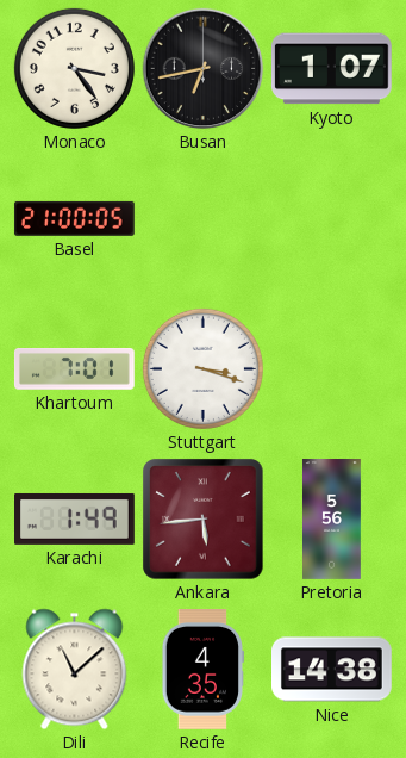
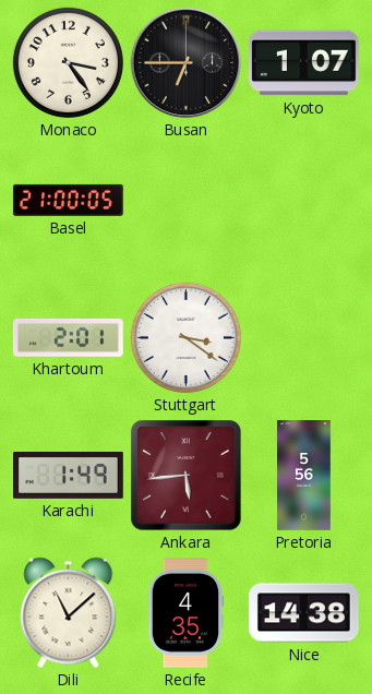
Busan: 6:43 -> 6:45
Khartoum: 7:01 -> 2:01
Stuttgart: 3:18 -> 3:21
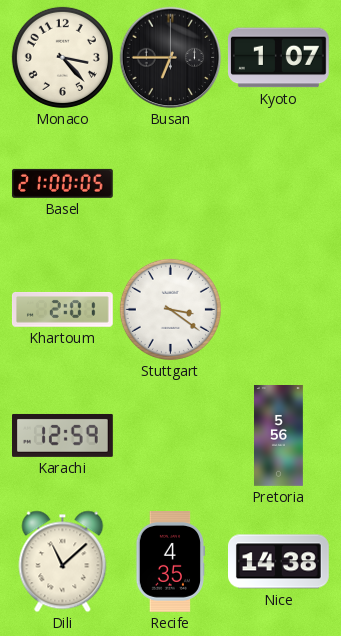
Monaco: 3:24 -> 3:23
Karachi: 1:49 -> 12:59
Ankara: 5:44 -> none
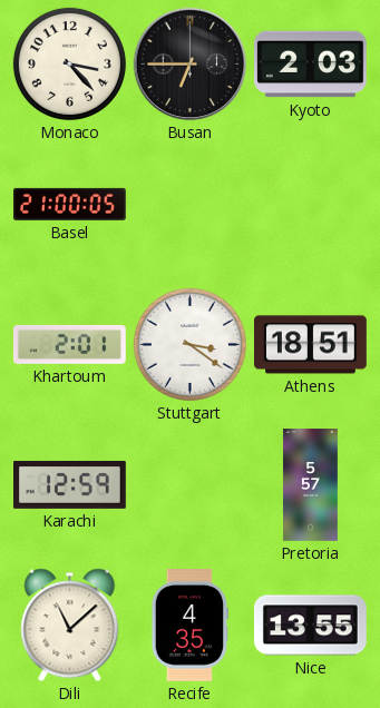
Kyoto: 1:07 -> 2:03
Athens: none -> 18:51
Pretoria: 5:56 -> 5:57
Nice: 14:38 -> 13:55
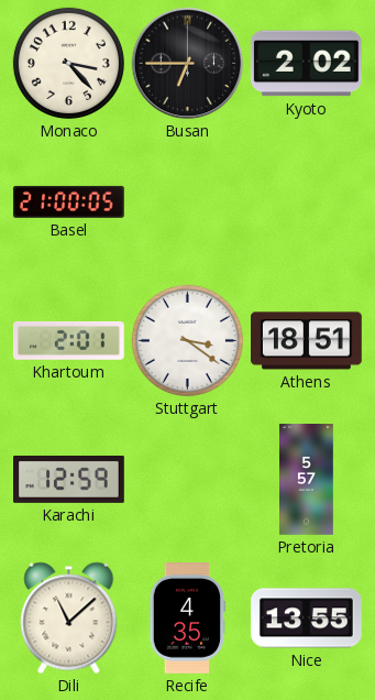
Kyoto: 2:03 -> 2:02
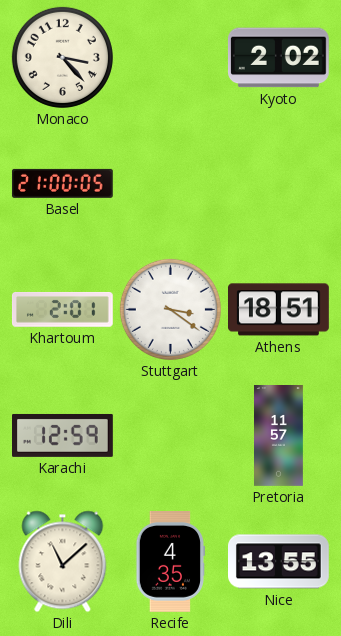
Busan: 6:45 -> none
Pretoria: 5:57 -> 11:57
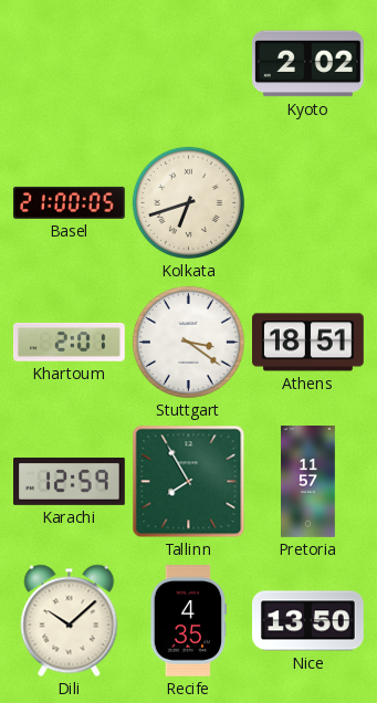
Monaco: 3:23 -> none
Kolkata: none -> 6:42
Tallinn: none -> 7:55
Dili: 11:08 -> 10:08
Nice: 13:55 -> 13:50
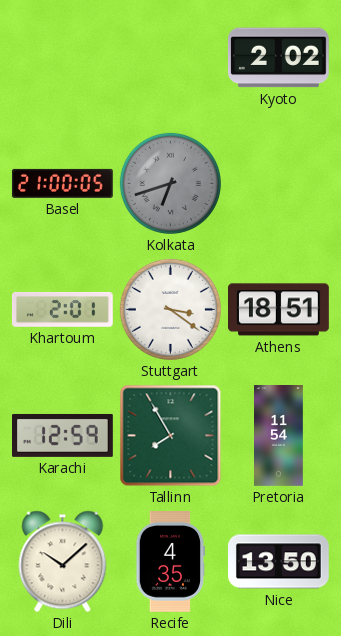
Kolkata dial: cream -> grey
Pretoria: 11:57 -> 11:54
